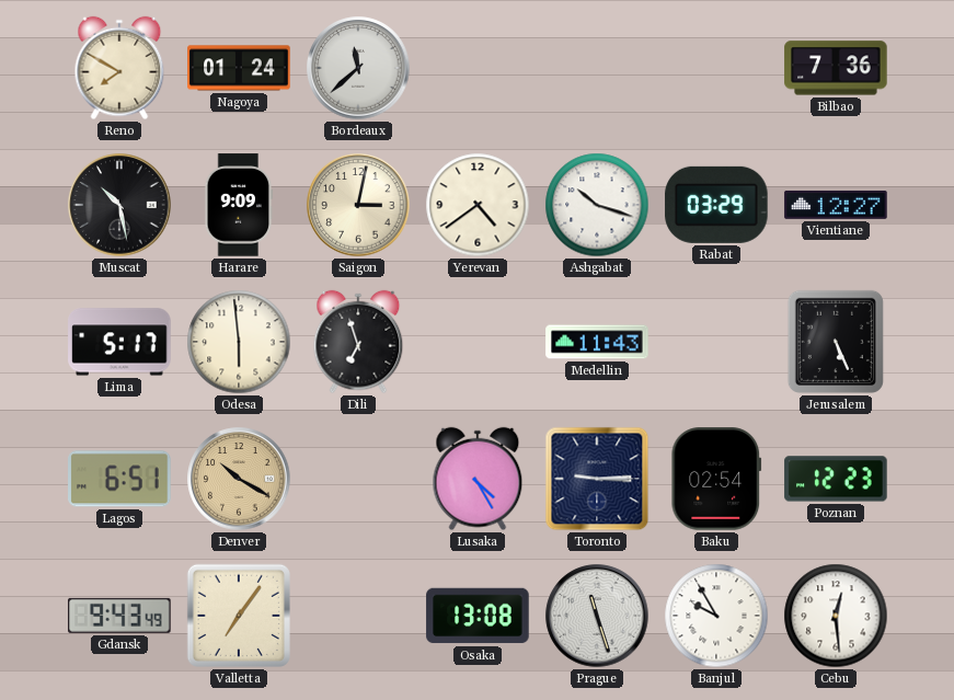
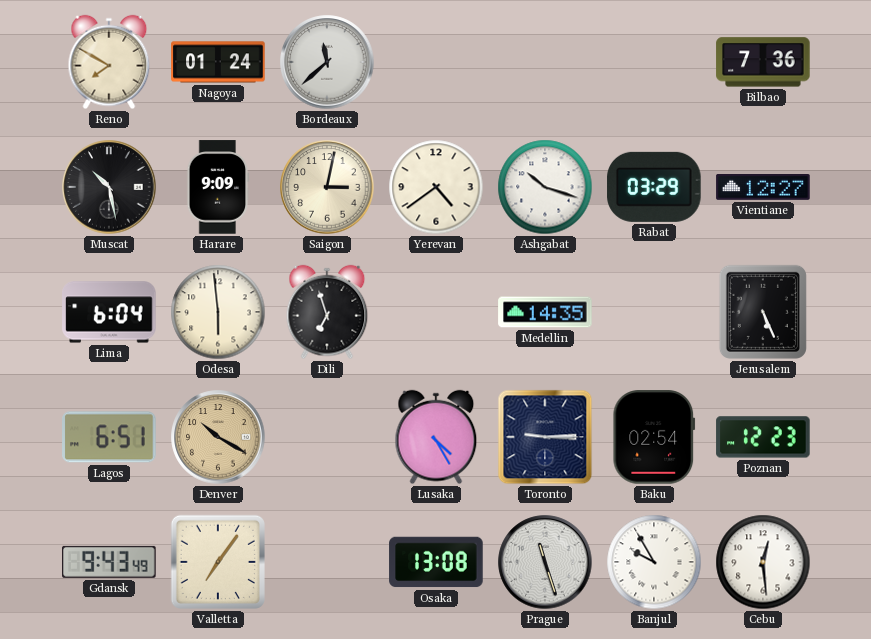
Lima: 5:17 -> 6:04
Medellin: 11:43 -> 14:35
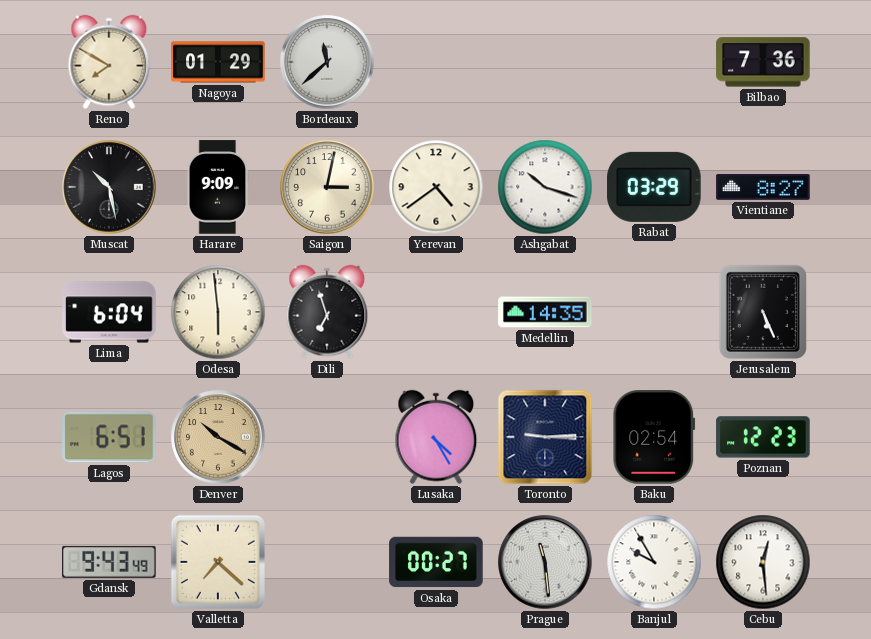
Nagoya: 01:24 -> 01:29
Vientiane: 12:27 -> 8:27
Valletta: 7:06 -> 7:22
Osaka: 13:08 -> 00:27
Prague: 11:27 -> 11:29
